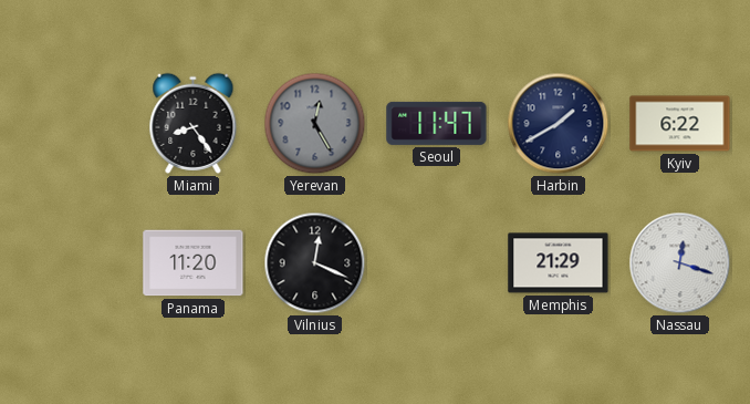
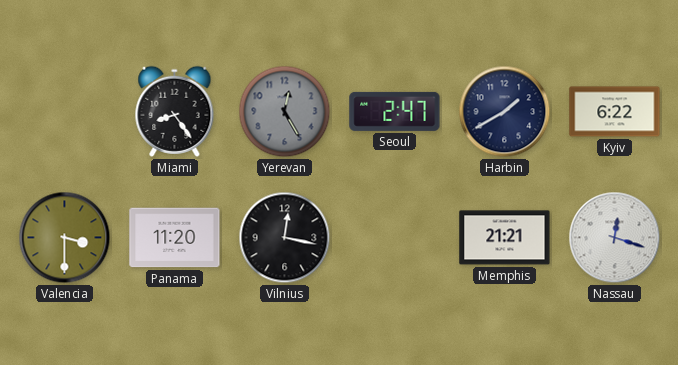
Seoul: 11:47 -> 2:47
Valencia: none -> 3:30
Vilnius: 12:19 -> 12:17
Memphis: 21:29 -> 21:21
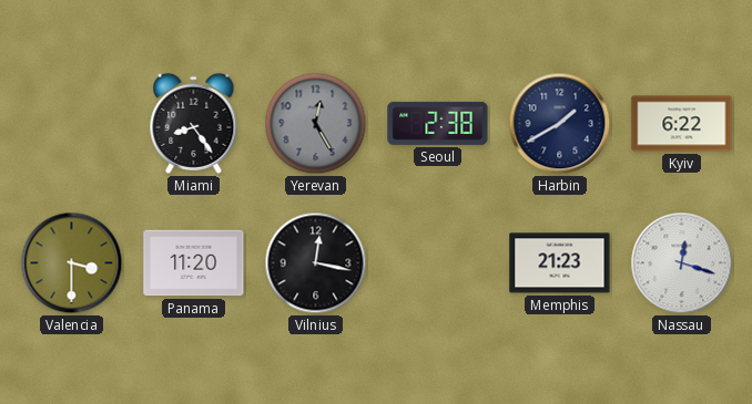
Seoul: 2:47 -> 2:38
Memphis: 21:21 -> 21:23
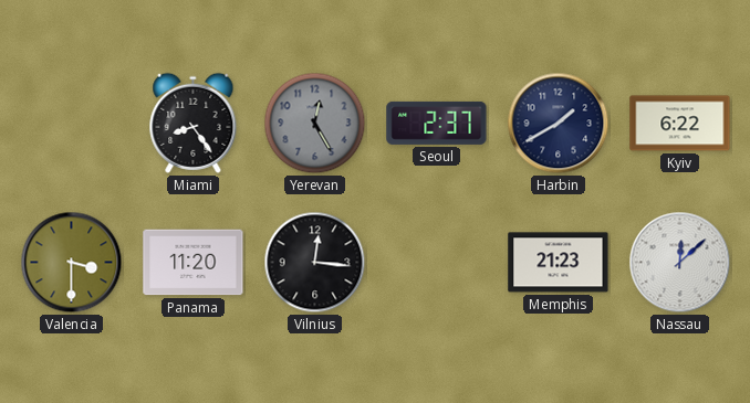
Seoul: 2:38 -> 2:37
Vilnius: 12:17 -> 12:16
Nassau: 12:18 -> 12:08
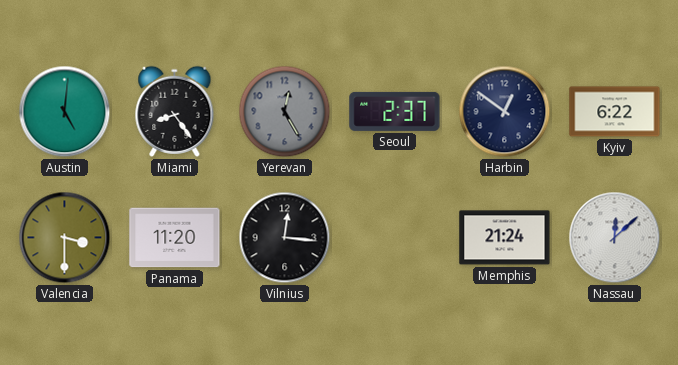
Austin: none -> 5:01
Harbin: 1:40 -> 12:51
Memphis: 21:23 -> 21:24
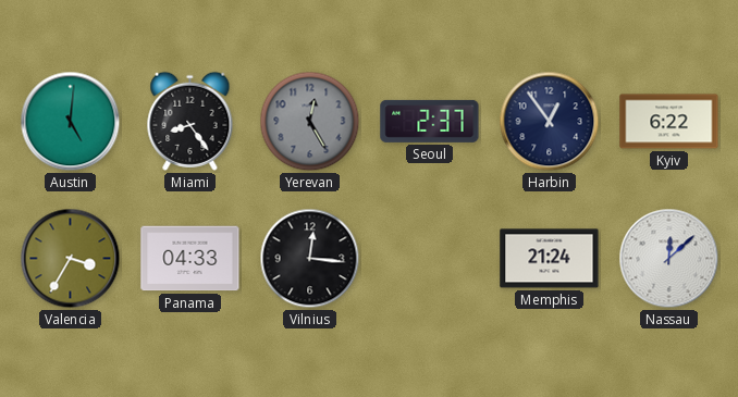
Harbin: 12:51 -> 12:54
Valencia: 3:30 -> 3:35
Panama: 11:20 -> 04:33
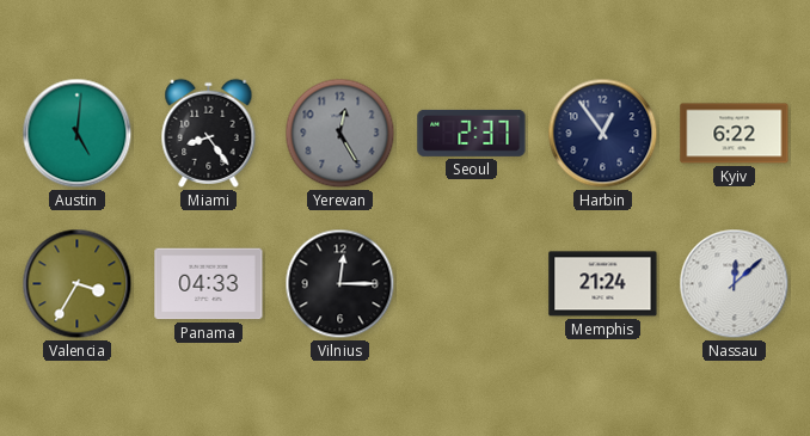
Vilnius: 12:16 -> 12:15
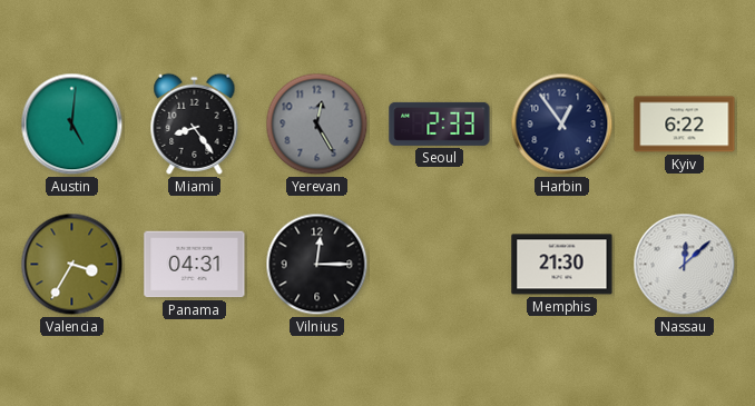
Seoul: 2:37 -> 2:33
Panama: 04:33 -> 04:31
Memphis: 21:24 -> 21:30
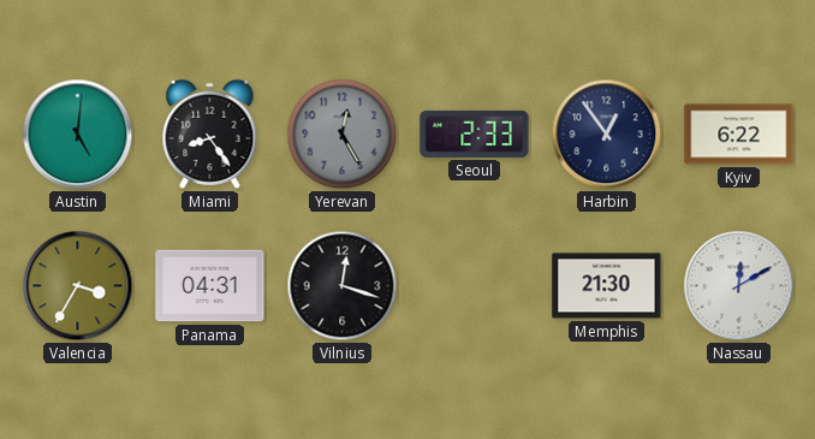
Vilnius: 12:15 -> 12:18
Nassau: 12:08 -> 12:10
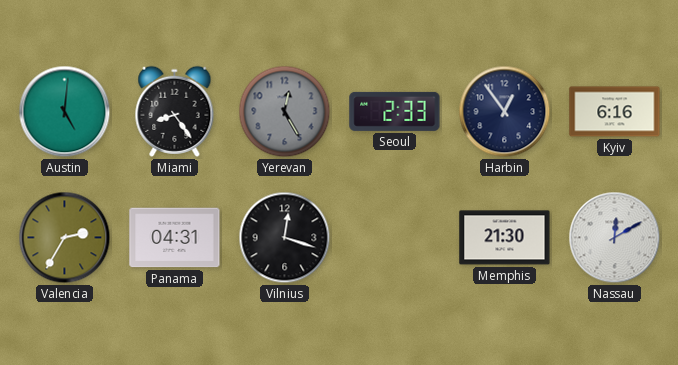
Kyiv: 6:22 -> 6:16
Valencia: 3:35 -> 2:35
